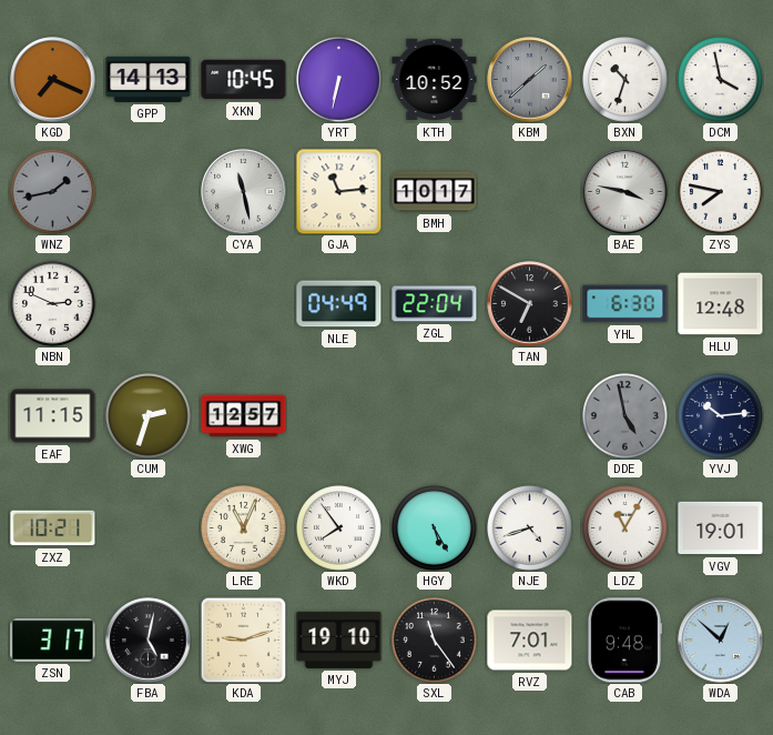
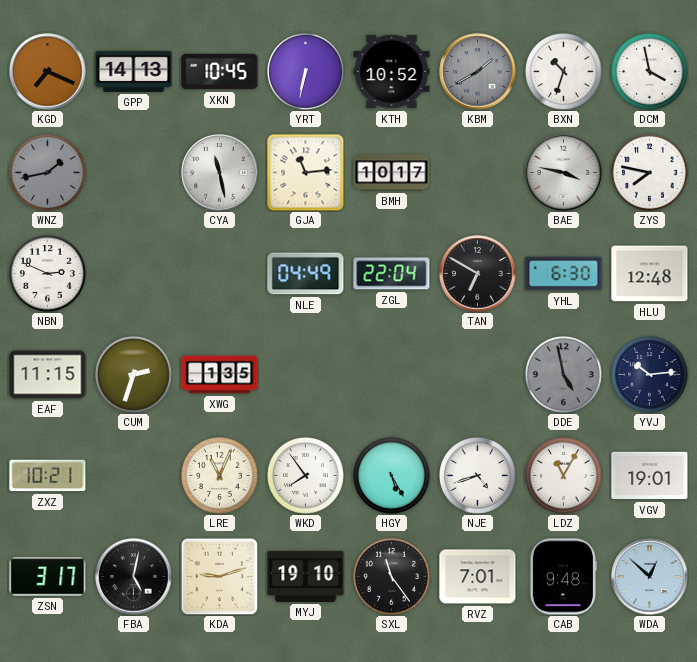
KBM: 1:38 -> 1:40
XWG: 12:57 -> 1:35
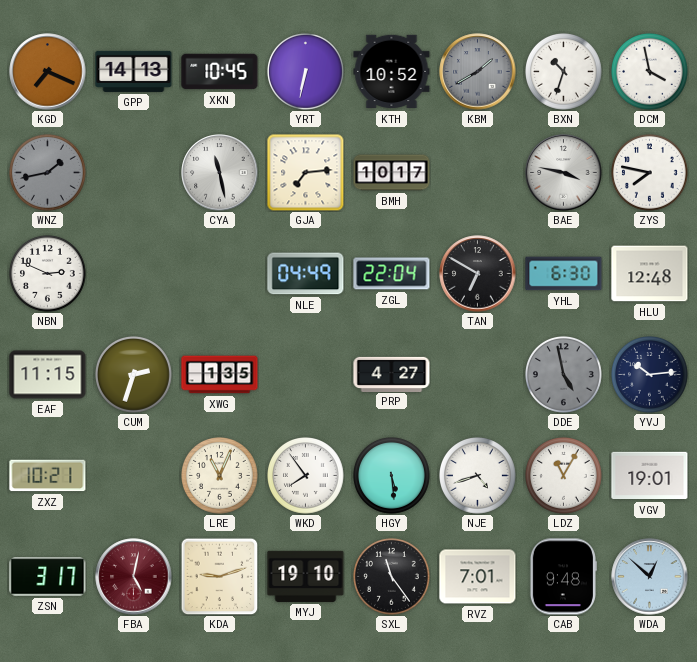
GJA: 11:14 -> 7:14
PRP: none -> 4:27
HGY: 5:25 -> 5:29
FBA dial: black -> burgundy
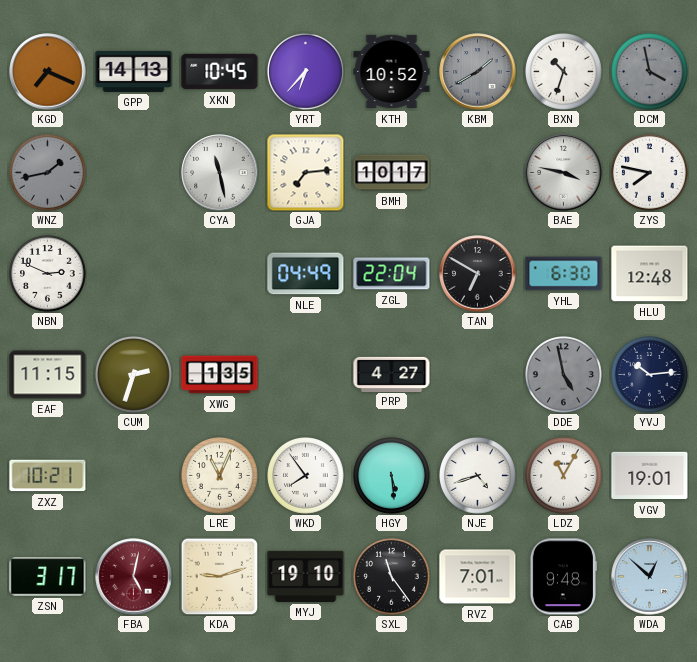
YRT: 6:32 -> 6:37
DCM dial: white -> grey
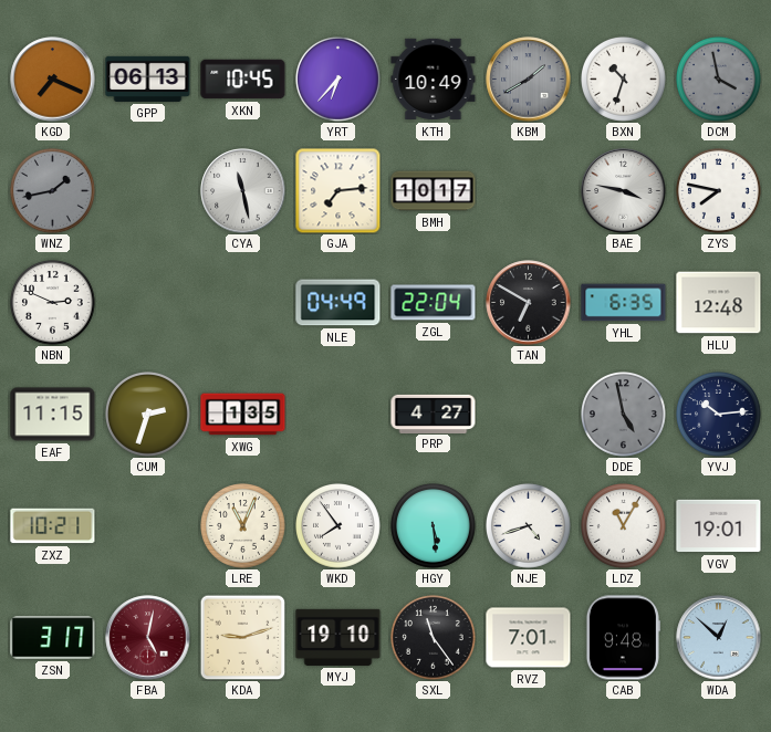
GPP: 14:13 -> 06:13
KTH: 10:52 -> 10:49
YHL: 6:30 -> 6:35
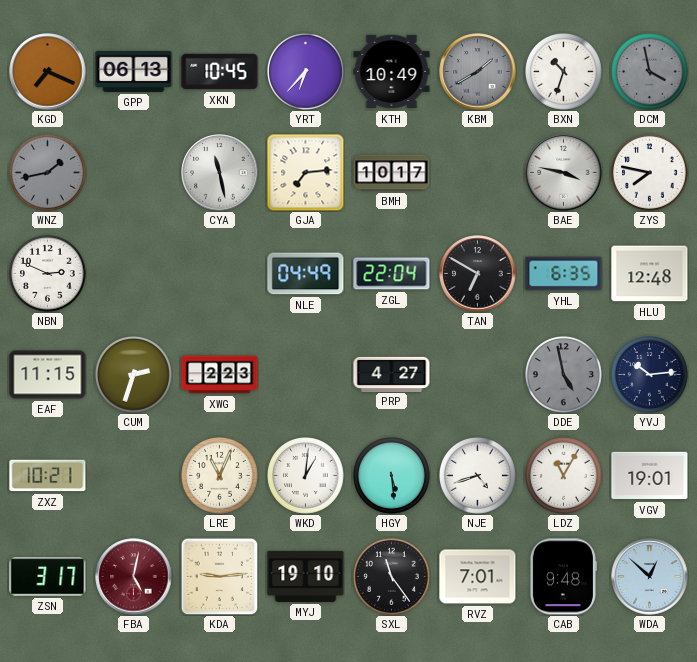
XWG: 1:35 -> 2:23
WKD: 7:54 -> 1:01
KDA: 9:12 -> 9:14
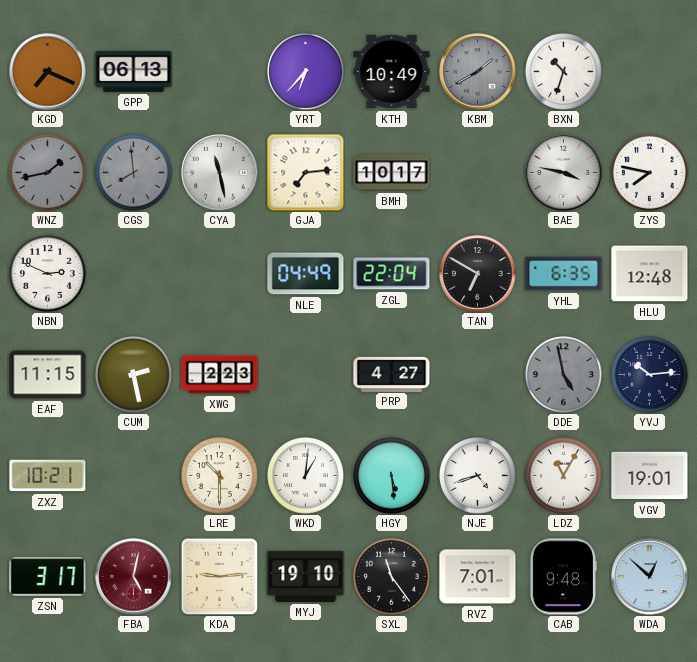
XKN: 10:45 -> none
DCM: 3:58 -> none
CGS: none -> 7:59
CUM: 2:33 -> 2:28
LRE: 11:04 -> 10:30
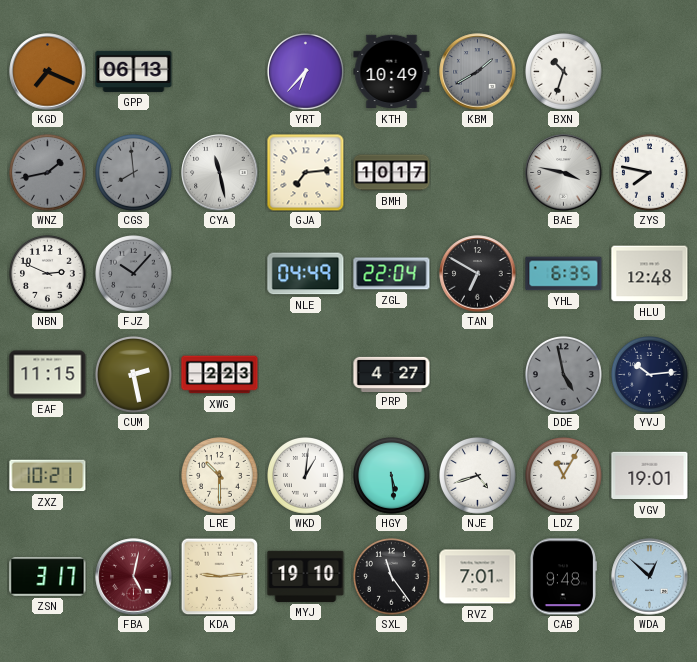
FJZ: none -> 10:07
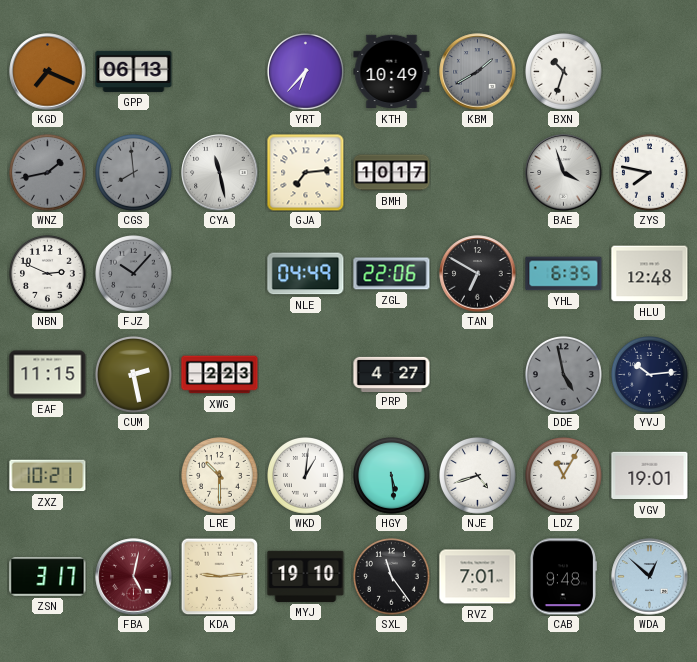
BAE: 3:47 -> 3:57
ZGL: 22:04 -> 22:06
